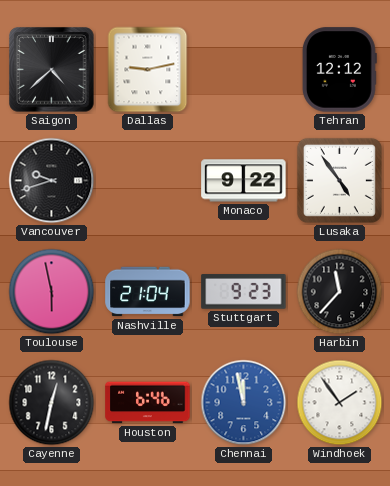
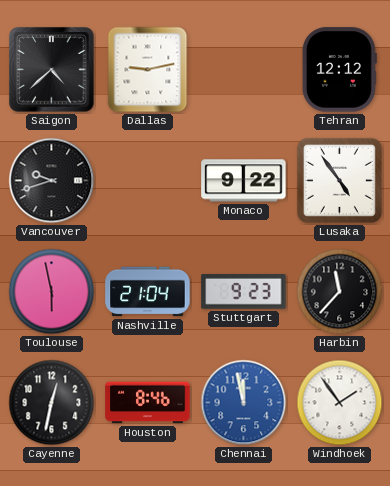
Houston: 6:46 -> 8:46
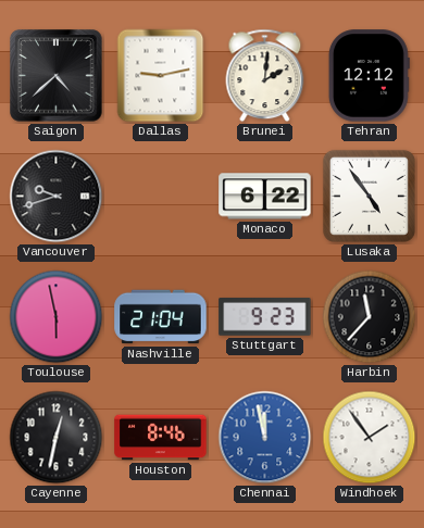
Brunei: none -> 2:01
Monaco: 9:22 -> 6:22
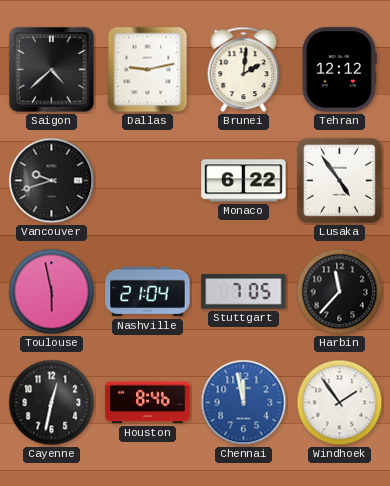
Stuttgart: 9:23 -> 7:05
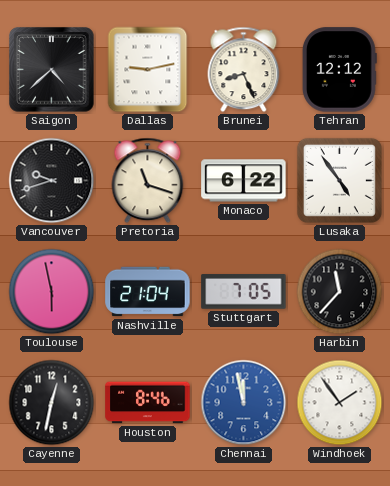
Brunei: 2:01 -> 8:26
Pretoria: none -> 11:18
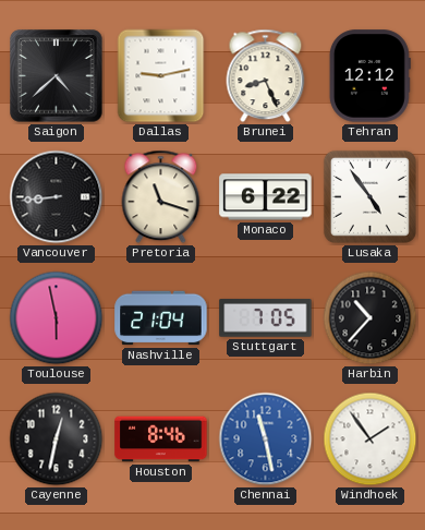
Vancouver: 9:42 -> 8:44
Harbin: 11:37 -> 10:37
Chennai: 11:58 -> 11:28
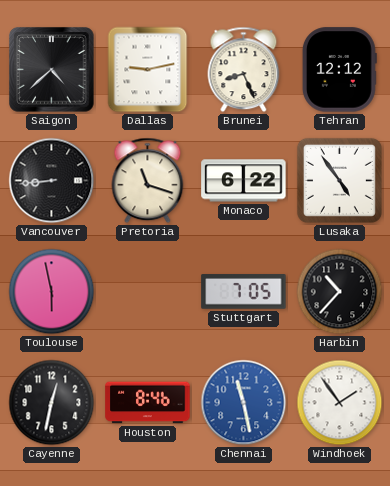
Nashville: 21:04 -> none
